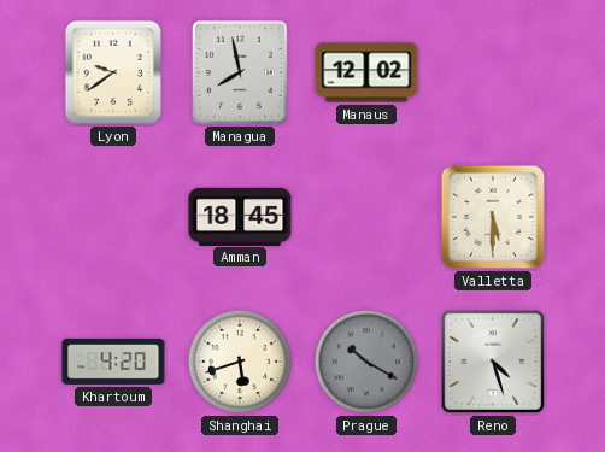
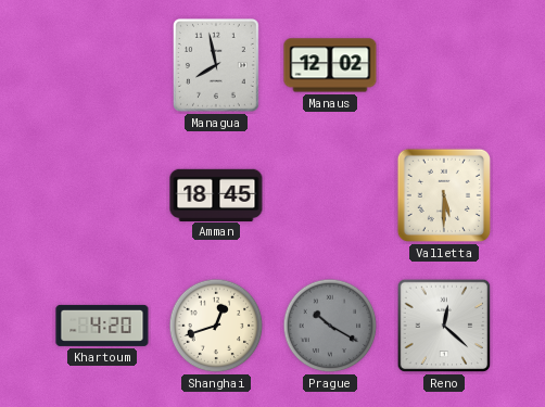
Lyon: 9:39 -> none
Shanghai: 5:42 -> 12:42
Reno: 4:27 -> 12:22
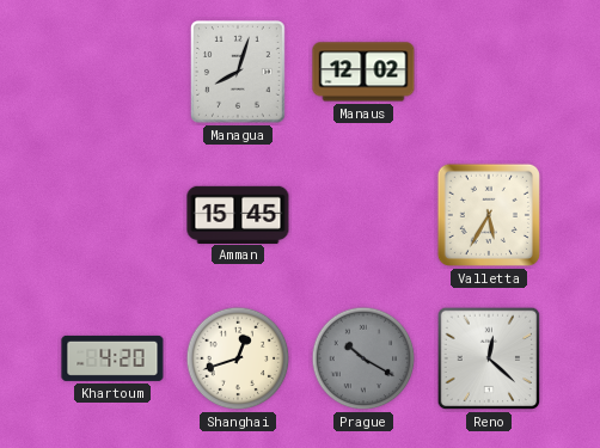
Managua: 7:58 -> 8:03
Amman: 18:45 -> 15:45
Valletta: 5:30 -> 5:35
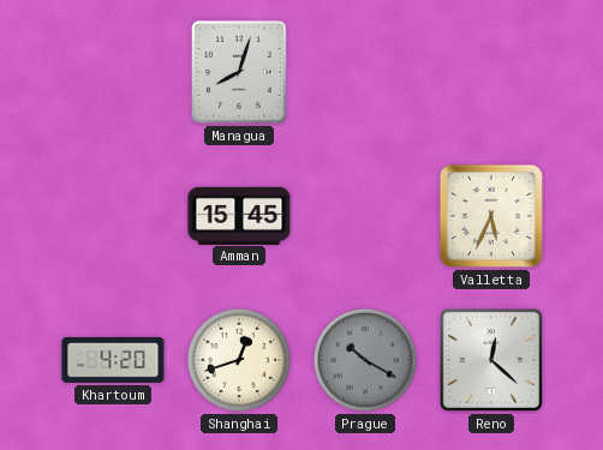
Manaus: 12:02 -> none
Valletta: 5:35 -> 5:34
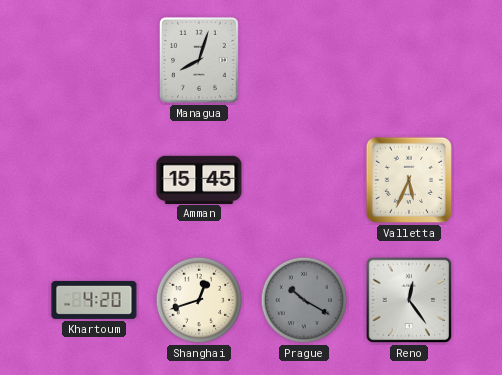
Reno: 12:22 -> 12:24
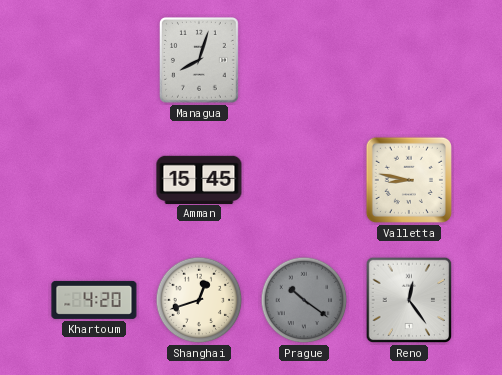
Valletta: 5:34 -> 8:47
Prague: 10:20 -> 10:21
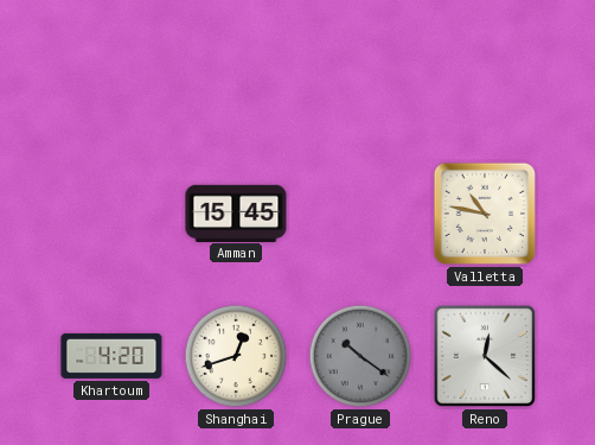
Managua: 8:03 -> none
Valletta: 8:47 -> 10:47
Reno: 12:24 -> 12:22
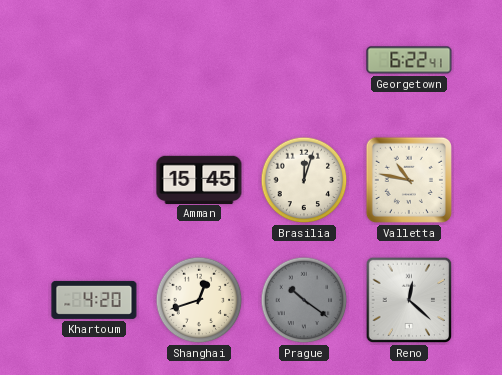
Georgetown: none -> 6:22
Brasilia: none -> 12:03
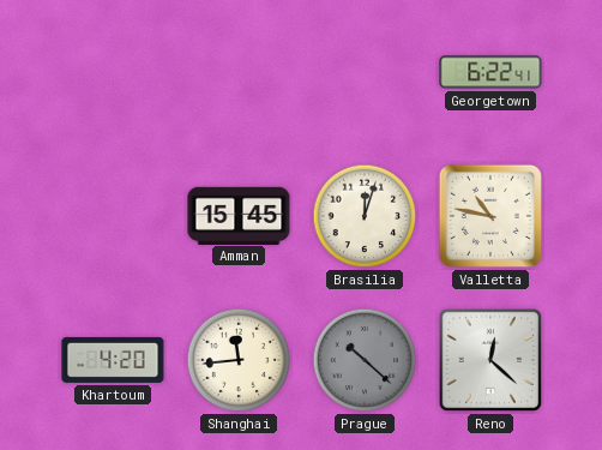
Shanghai: 12:42 -> 11:44
Prague: 10:21 -> 10:22
